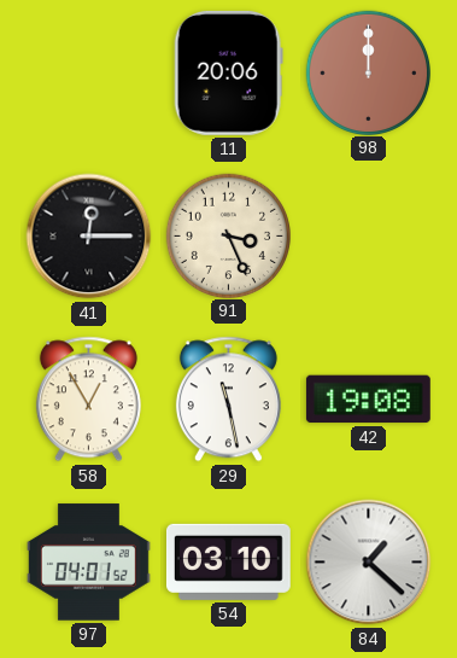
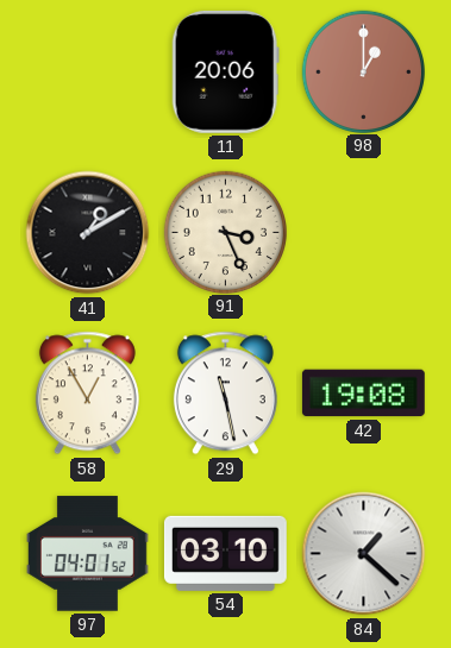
98: 12:00 -> 1:00
41: 12:15 -> 1:10
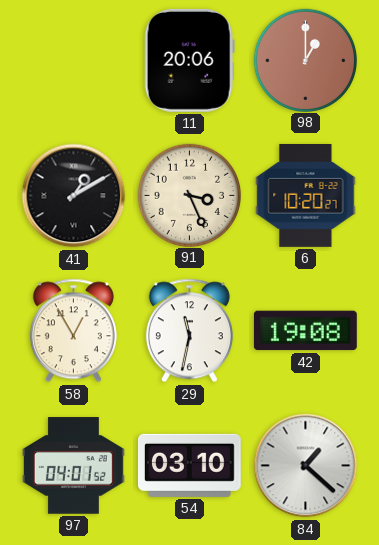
6: none -> 10:20
29: 11:28 -> 11:32
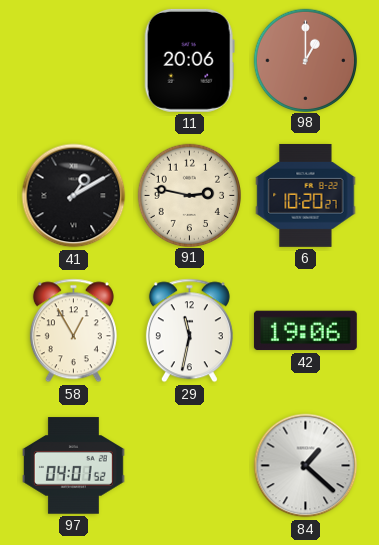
91: 3:26 -> 2:47
42: 19:08 -> 19:06
54: 03:10 -> none
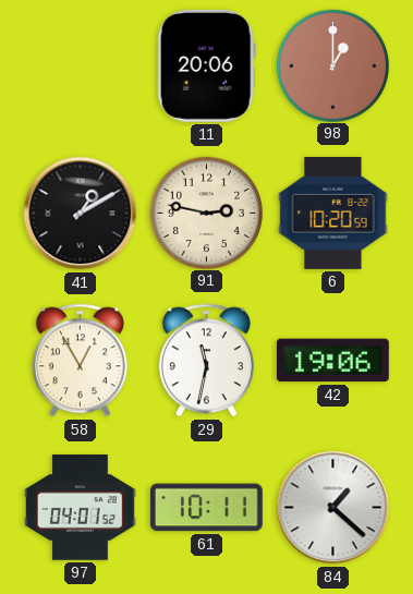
6: 10:20:27 -> 10:20:59
61: none -> 10:11
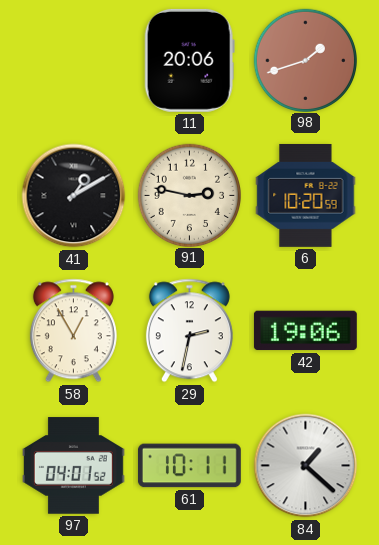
98: 1:00 -> 1:42
29: 11:32 -> 2:32
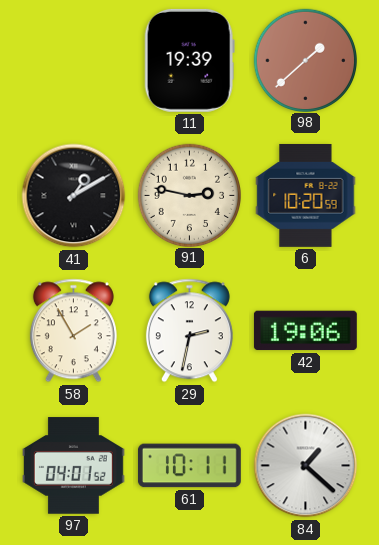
11: 20:06 -> 19:39
98: 1:42 -> 1:38
58: 12:55 -> 1:55
